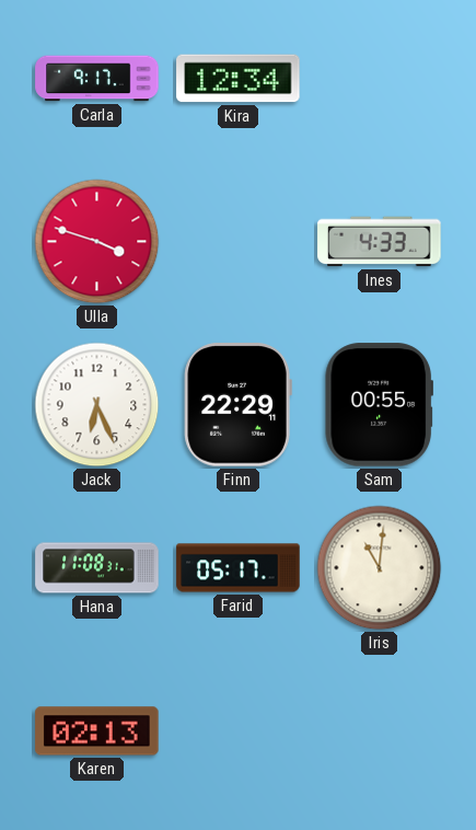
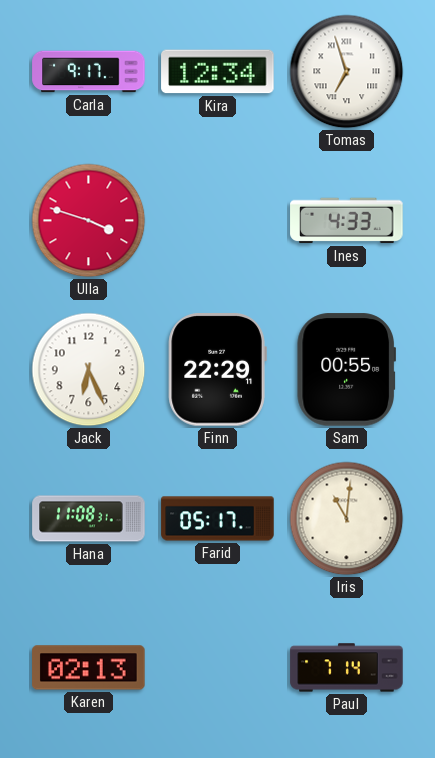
Tomas: none -> 6:57
Paul: none -> 7:14
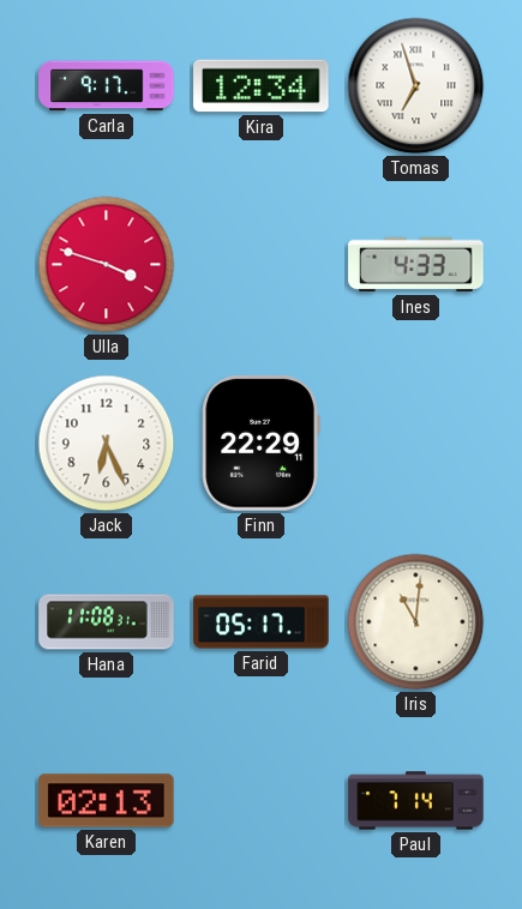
Sam: 00:55 -> none
